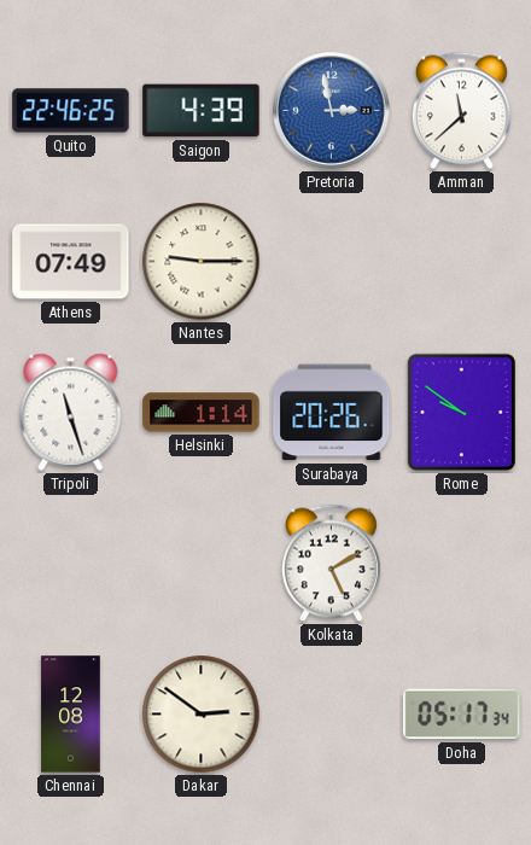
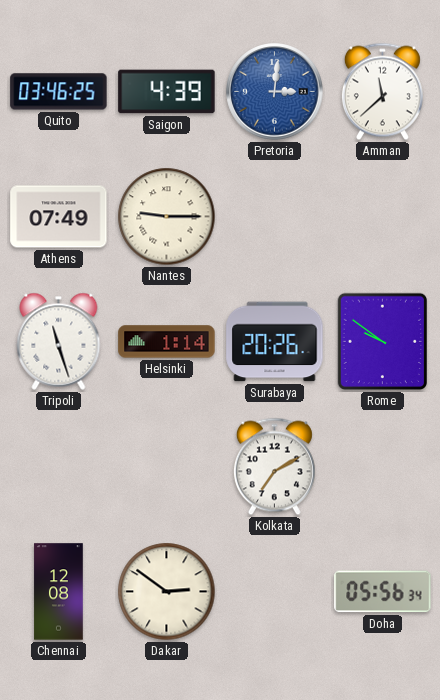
Quito: 22:46 -> 03:46
Pretoria: 2:58 -> 3:01
Kolkata: 5:10 -> 7:10
Doha: 05:17 -> 05:56
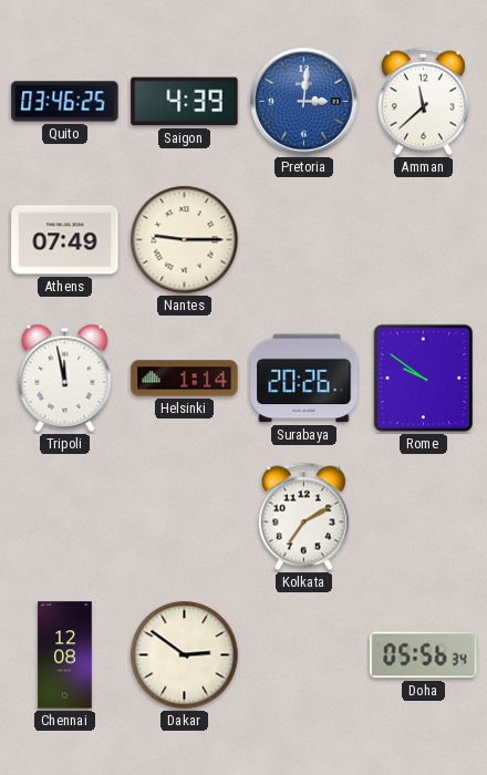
Tripoli: 11:27 -> 11:58
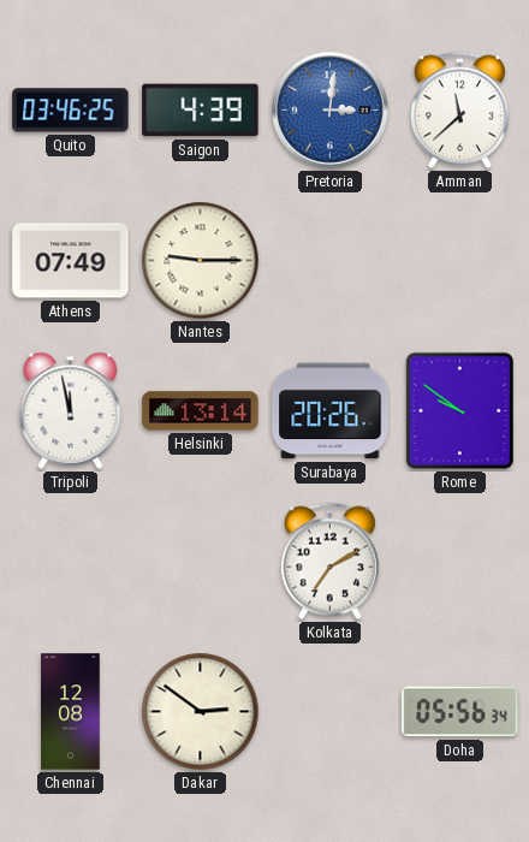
Helsinki: 1:14 -> 13:14
